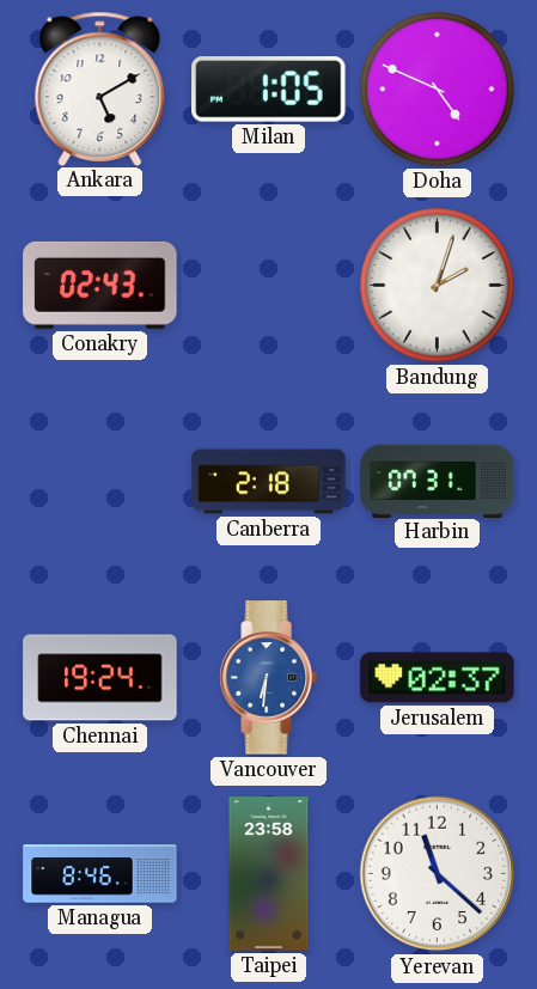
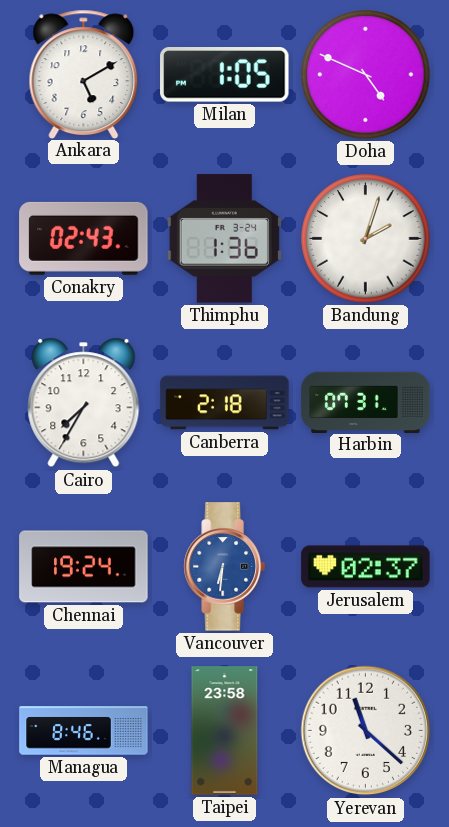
Thimphu: none -> 1:36
Cairo: none -> 7:35
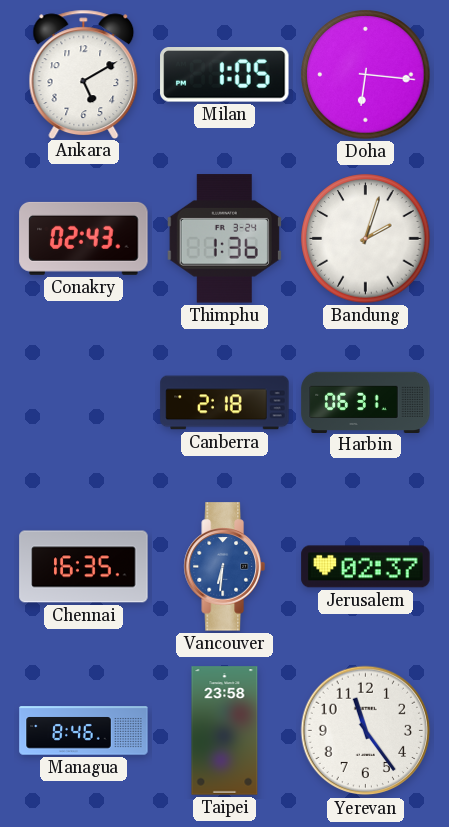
Doha: 4:49 -> 6:16
Cairo: 7:35 -> none
Harbin: 07:31 -> 06:31
Chennai: 19:24 -> 16:35
Yerevan: 11:22 -> 11:24
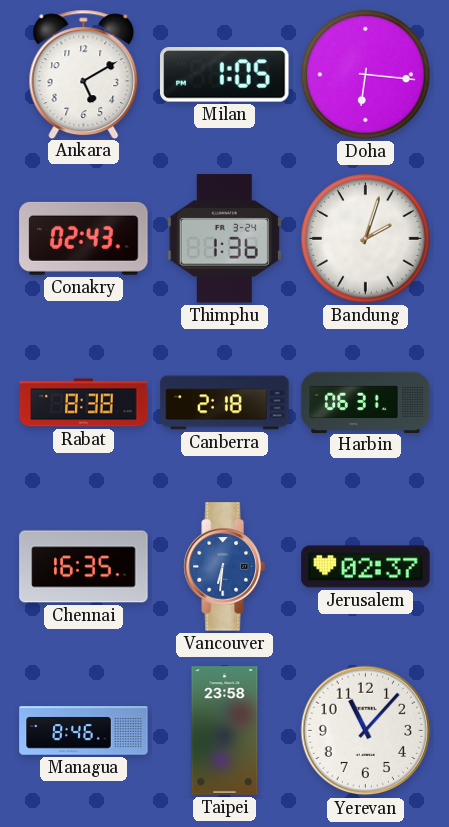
Rabat: none -> 8:38
Yerevan: 11:24 -> 11:07
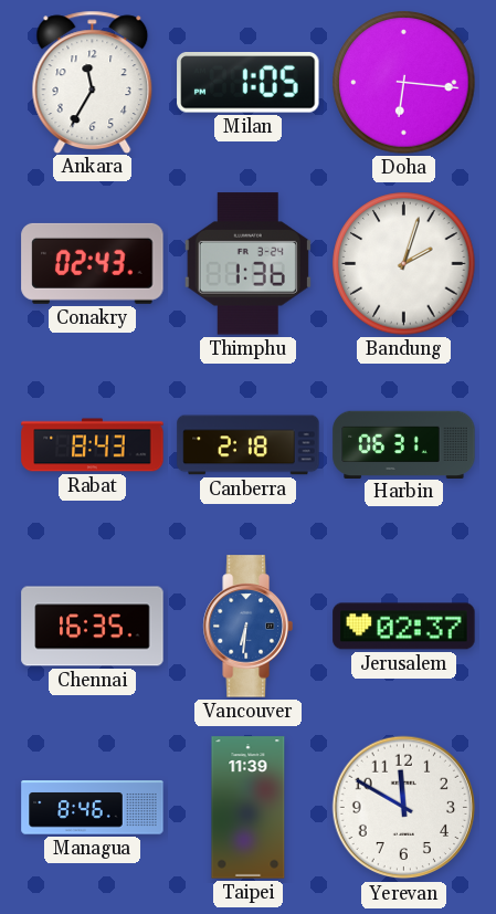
Ankara: 5:10 -> 11:35
Rabat: 8:38 -> 8:43
Taipei: 23:58 -> 11:39
Yerevan: 11:07 -> 11:50
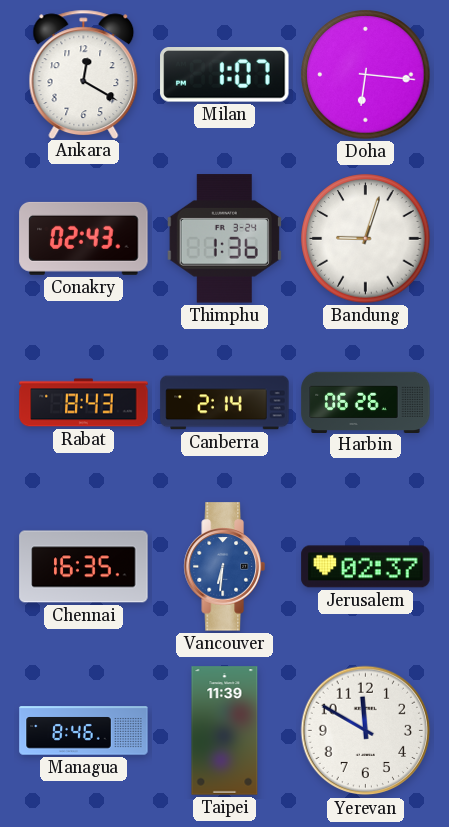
Ankara: 11:35 -> 12:20
Milan: 1:05 -> 1:07
Bandung: 2:03 -> 9:03
Canberra: 2:18 -> 2:14
Harbin: 06:31 -> 06:26
